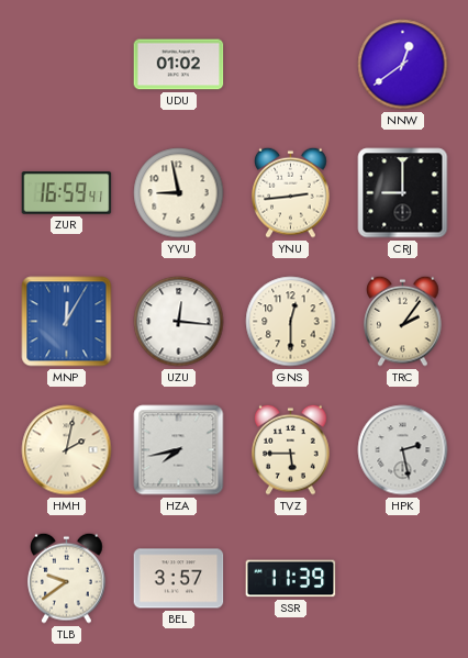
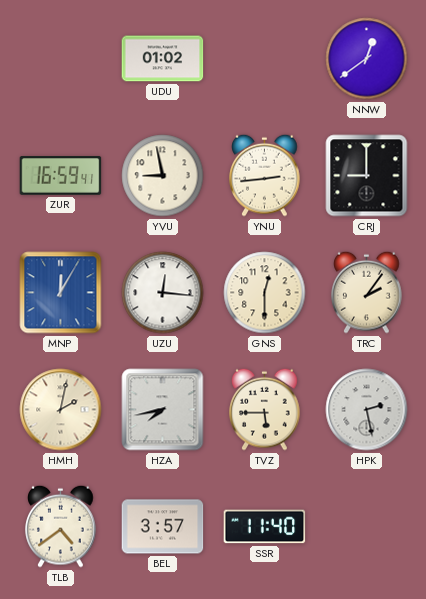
TLB: 9:39 -> 4:39
SSR: 11:39 -> 11:40
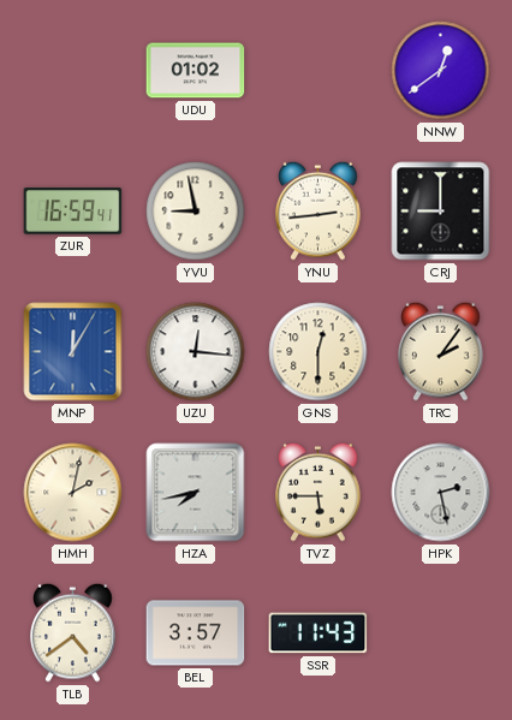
SSR: 11:40 -> 11:43
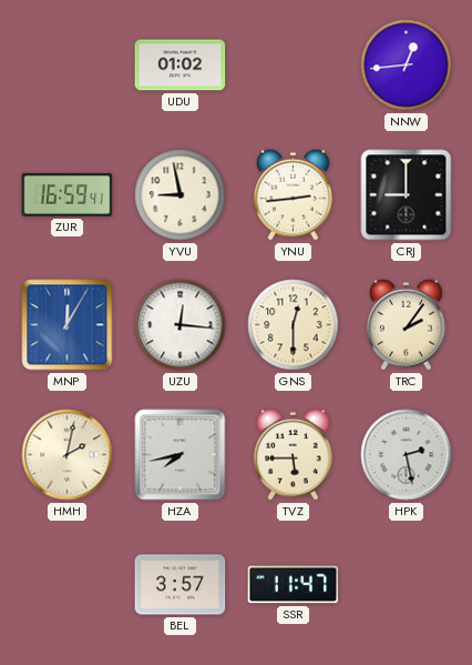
NNW: 12:39 -> 12:44
TLB: 4:39 -> none
SSR: 11:43 -> 11:47
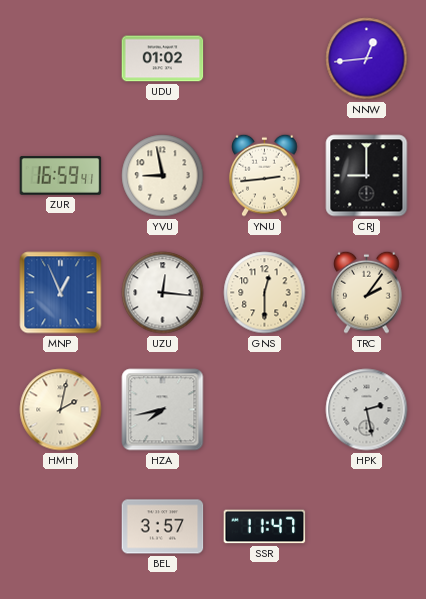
MNP: 12:05 -> 12:56
TVZ: 5:45 -> none
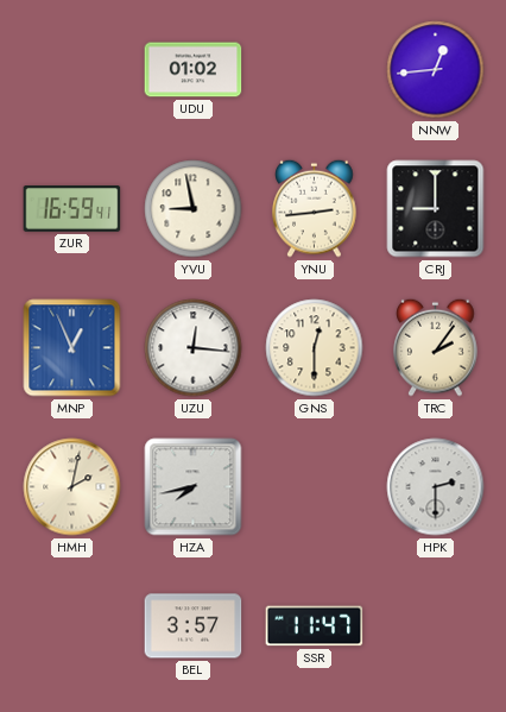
HPK: 2:28 -> 2:30
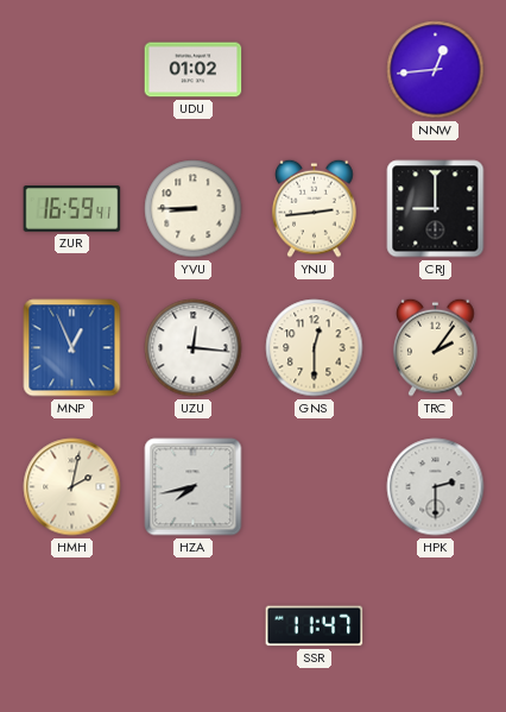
YVU: 8:58 -> 8:45
BEL: 3:57 -> none
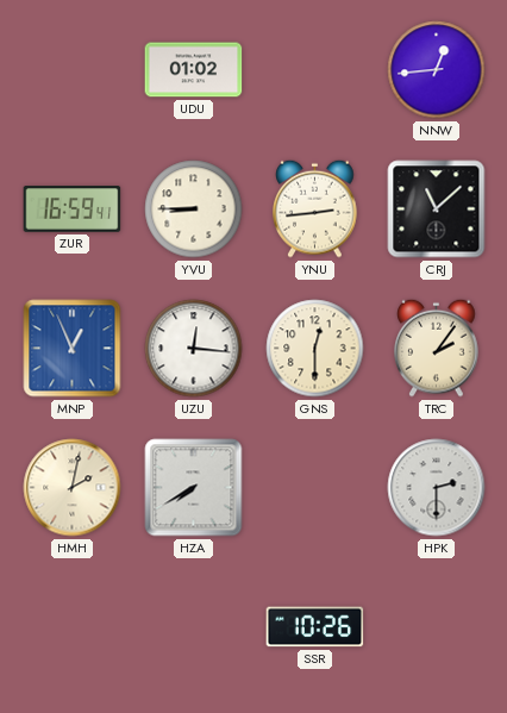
CRJ: 9:00 -> 11:08
HZA: 7:43 -> 7:40
SSR: 11:47 -> 10:26
